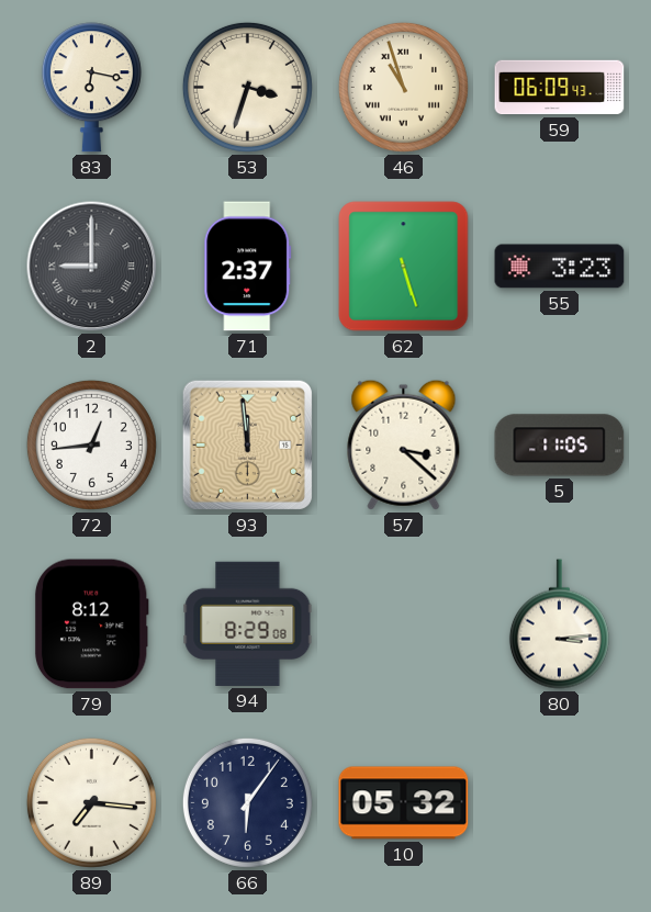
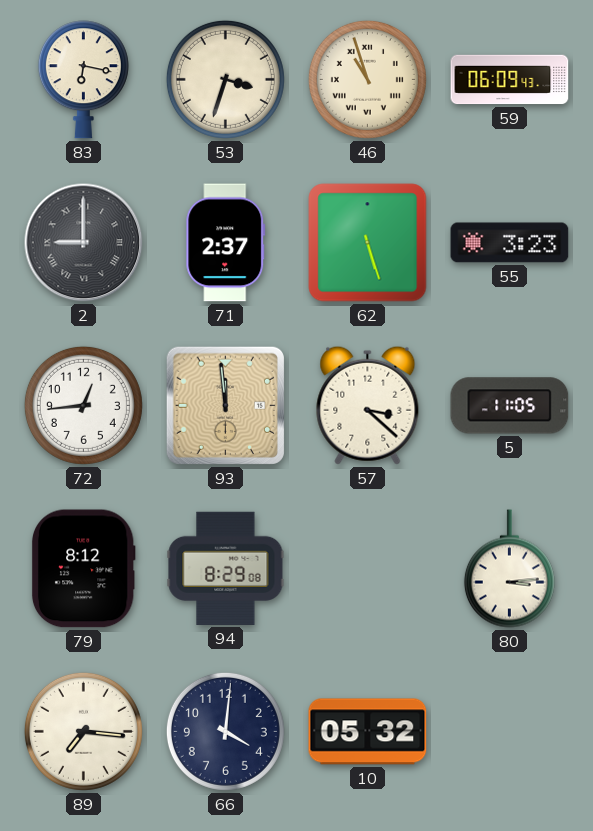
66: 6:06 -> 4:01
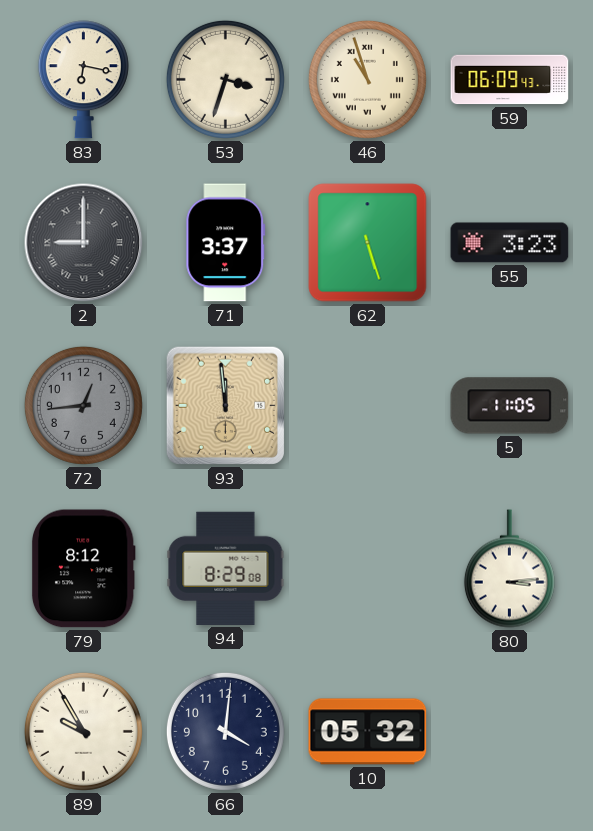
71: 2:37 -> 3:37
72 dial: white -> grey
57: 3:22 -> none
89: 7:16 -> 9:55
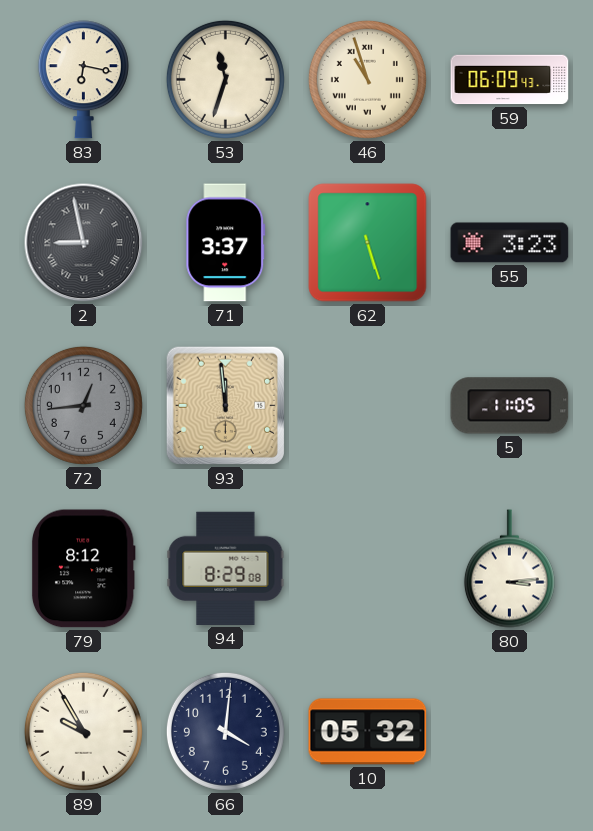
53: 3:33 -> 11:33
2: 9:00 -> 8:58
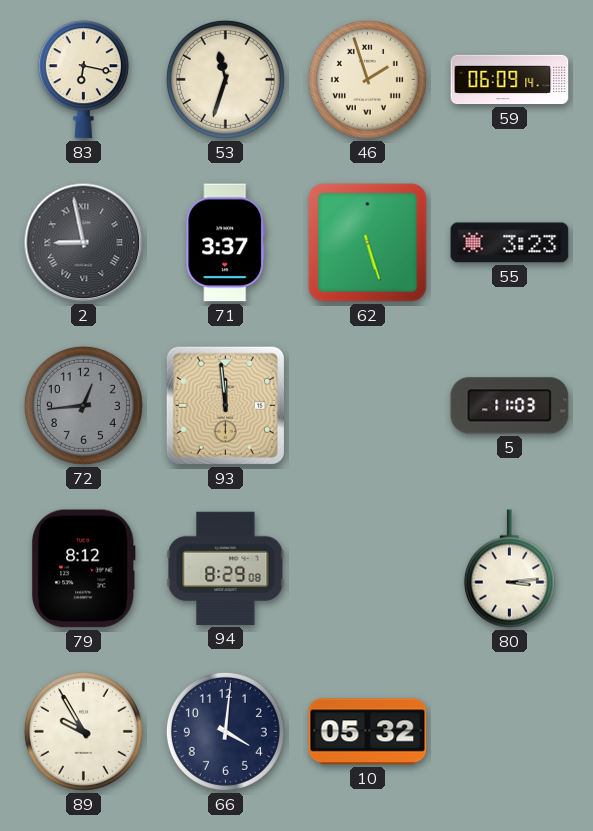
46: 10:57 -> 1:57
59: 06:09:43 -> 06:09:14
5: 11:05 -> 11:03
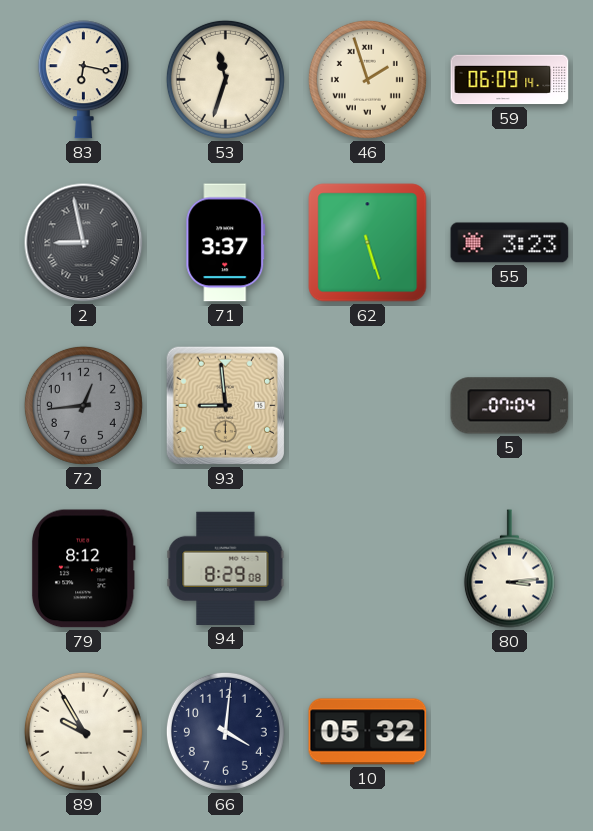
93: 11:59 -> 8:59
5: 11:03 -> 07:04
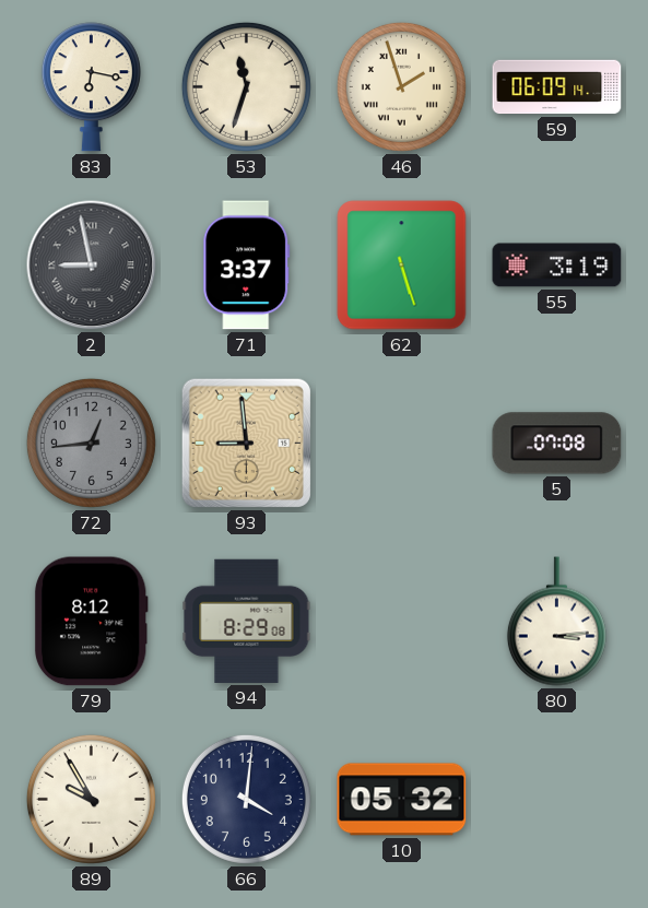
55: 3:23 -> 3:19
5: 07:04 -> 07:08
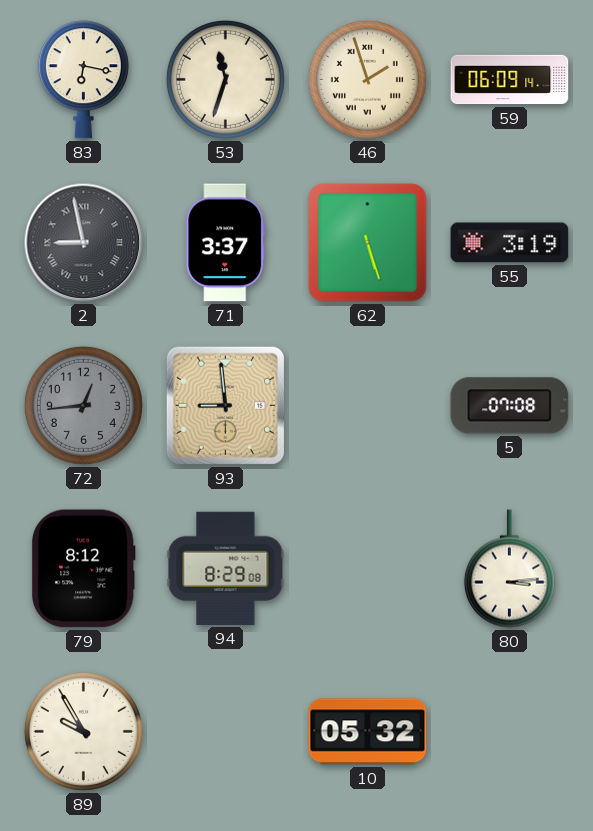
66: 4:01 -> none
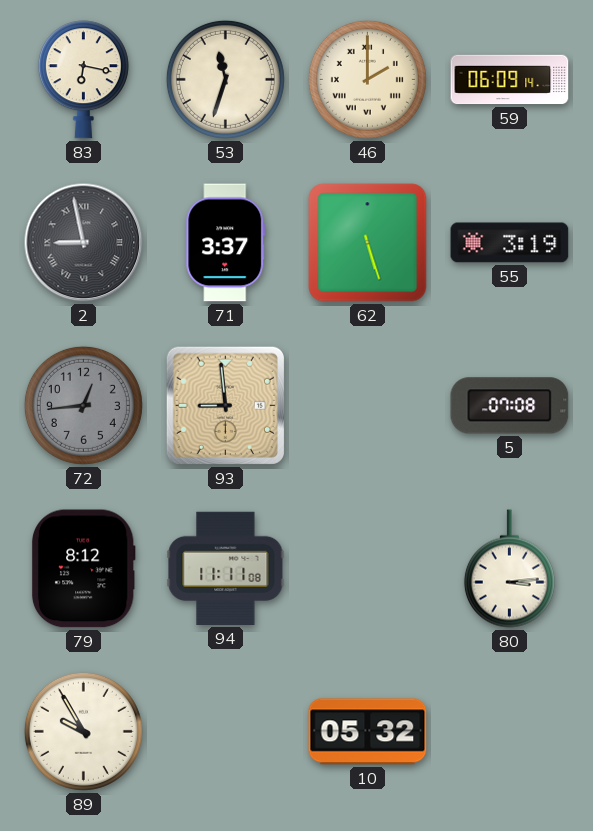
46: 1:57 -> 2:00
94: 8:29 -> 11:11
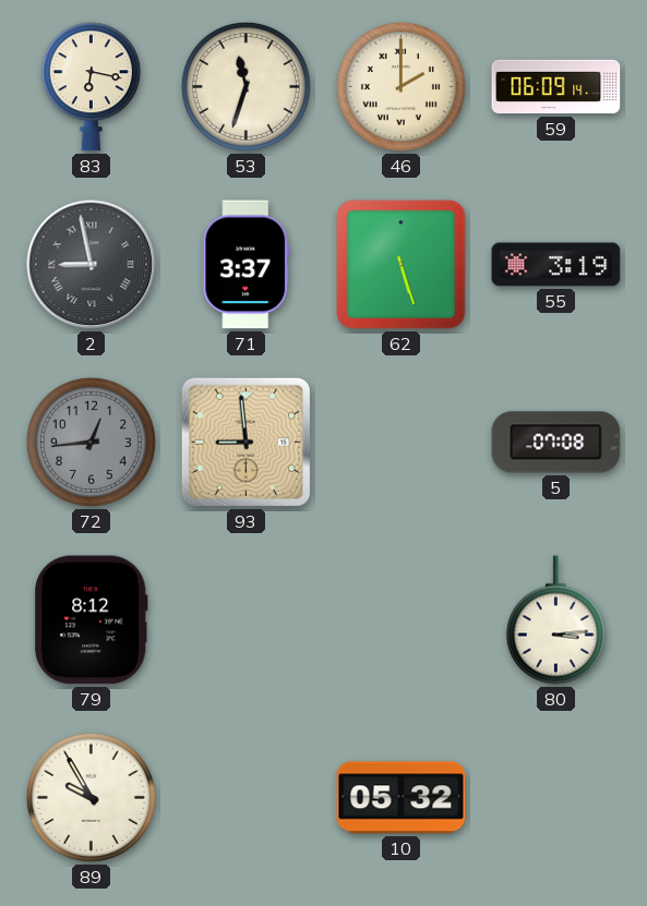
94: 11:11 -> none
